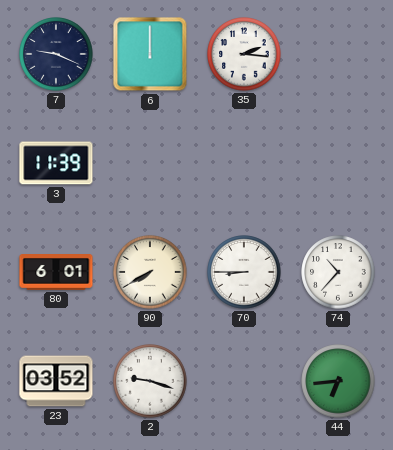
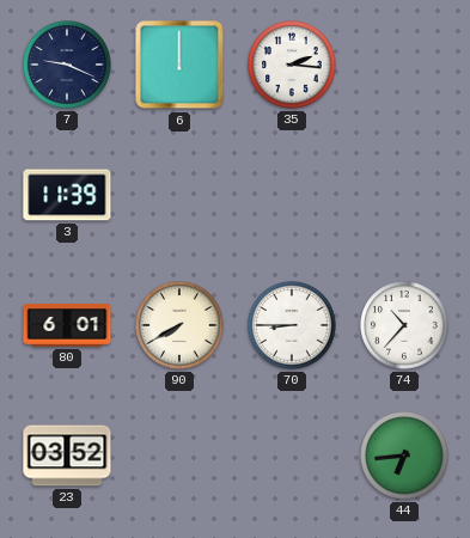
2: 9:18 -> none
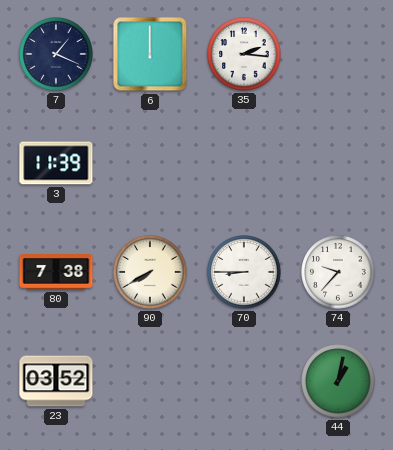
7: 9:19 -> 1:19
80: 6:01 -> 7:38
74: 10:37 -> 9:37
44: 6:44 -> 1:02
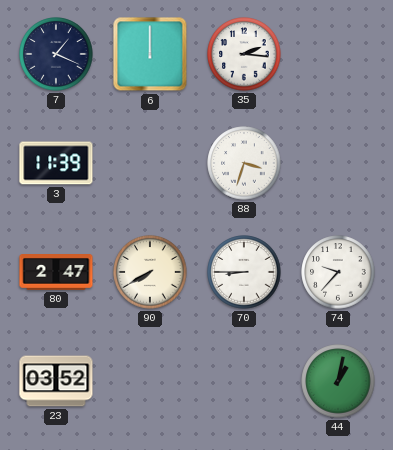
88: none -> 3:33
80: 7:38 -> 2:47
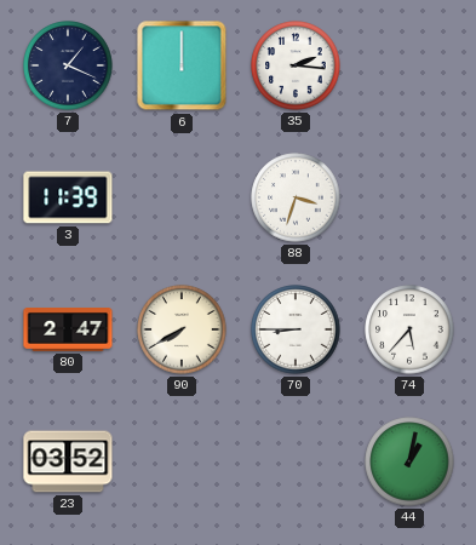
74: 9:37 -> 5:37
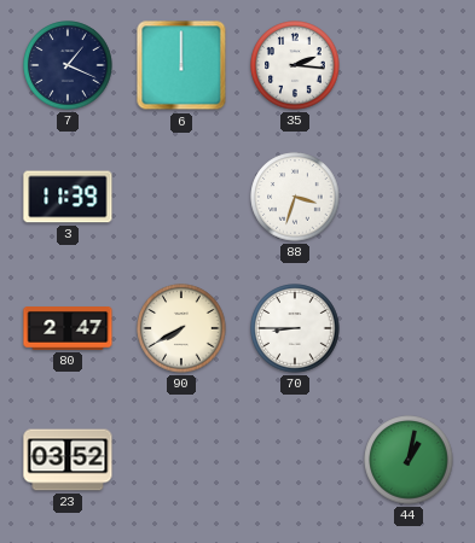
74: 5:37 -> none
